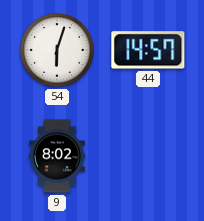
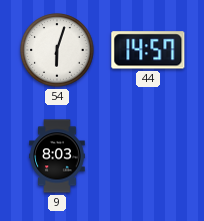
9: 8:02 -> 8:03
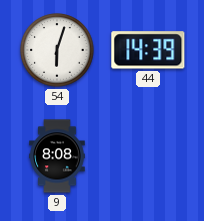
44: 14:57 -> 14:39
9: 8:03 -> 8:08
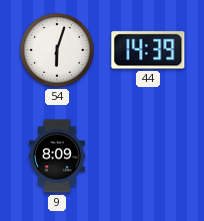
9: 8:08 -> 8:09
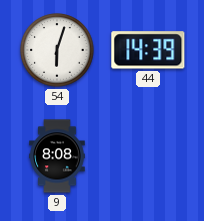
9: 8:09 -> 8:08
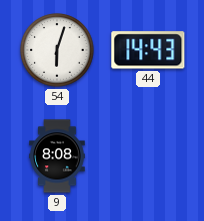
44: 14:39 -> 14:43
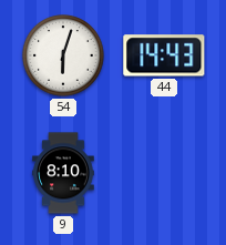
9: 8:08 -> 8:10
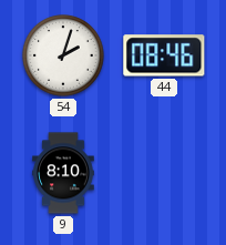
54: 6:03 -> 2:03
44: 14:43 -> 08:46
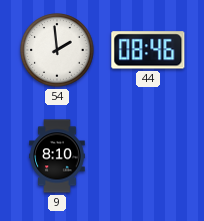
54: 2:03 -> 1:59
